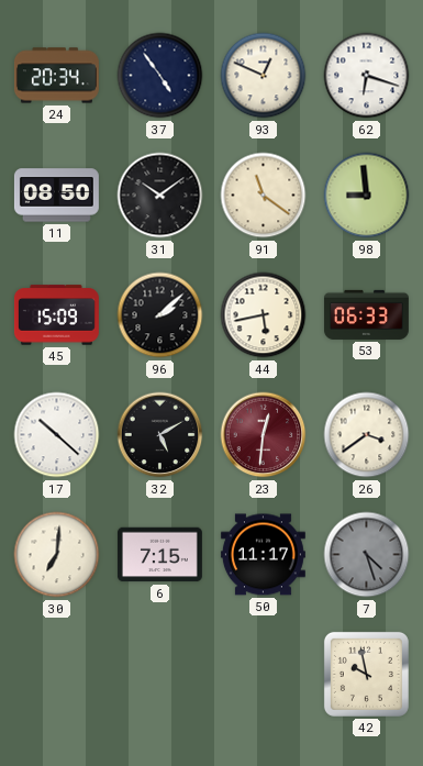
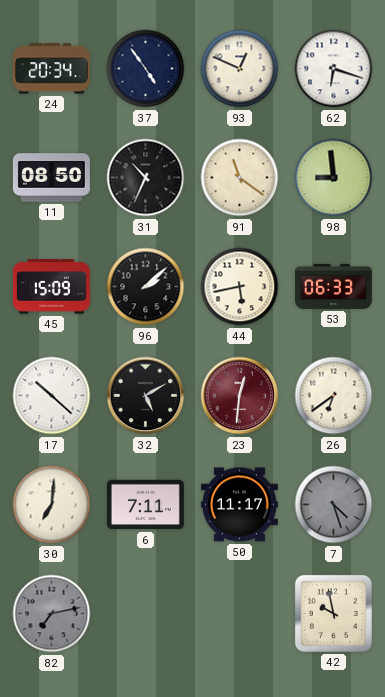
31: 10:09 -> 10:34
26: 3:39 -> 6:39
6: 7:15 -> 7:11
82: none -> 7:13
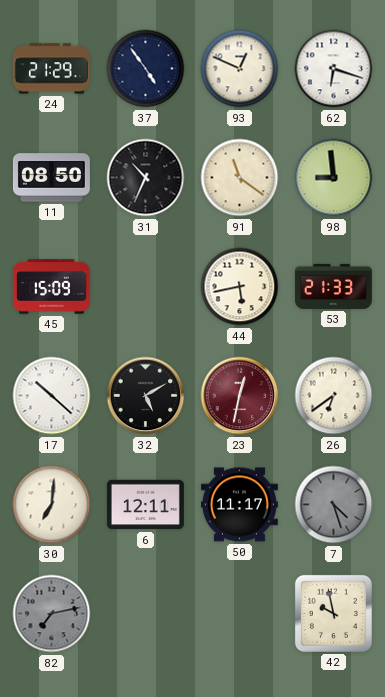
24: 20:34 -> 21:29
96: 2:08 -> none
53: 06:33 -> 21:33
23: 12:31 -> 12:32
6: 7:11 -> 12:11
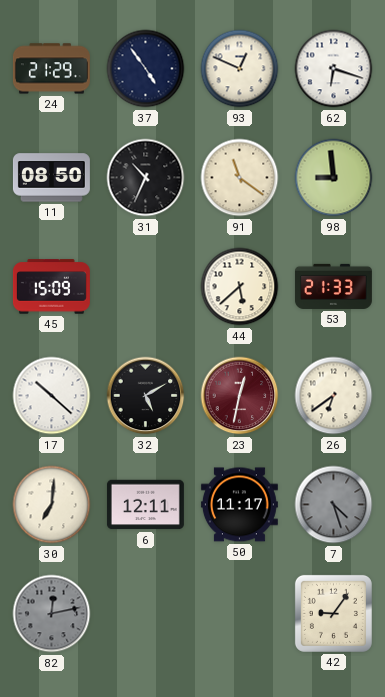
44: 5:43 -> 5:38
82: 7:13 -> 12:13
42: 9:58 -> 9:06
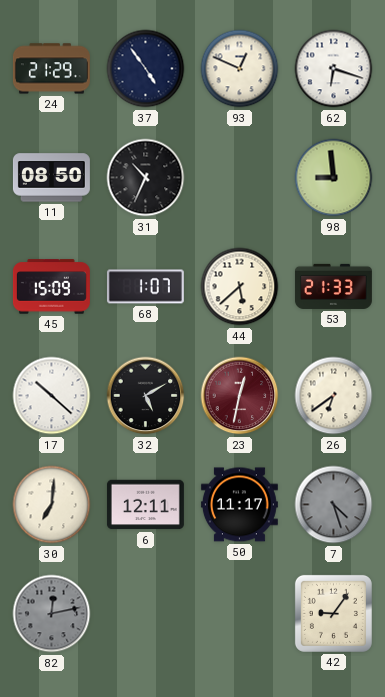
91: 11:21 -> none
68: none -> 1:07
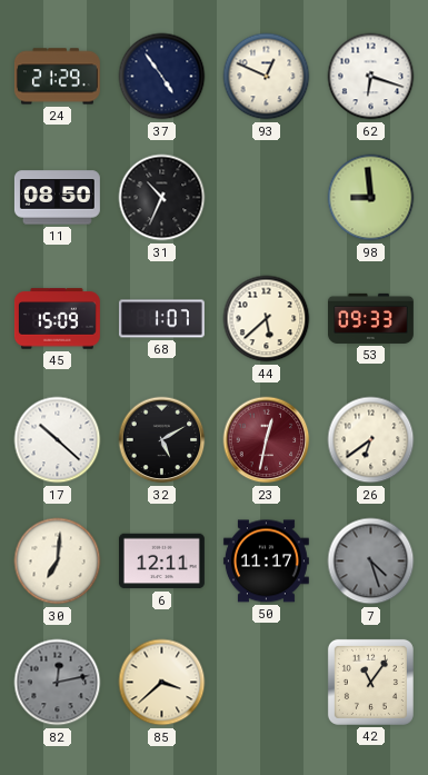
53: 21:33 -> 09:33
85: none -> 3:38
42: 9:06 -> 11:06
